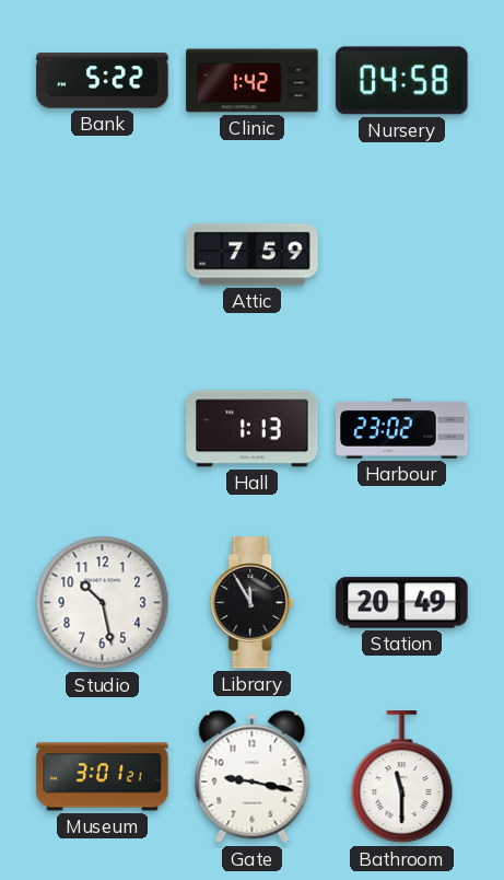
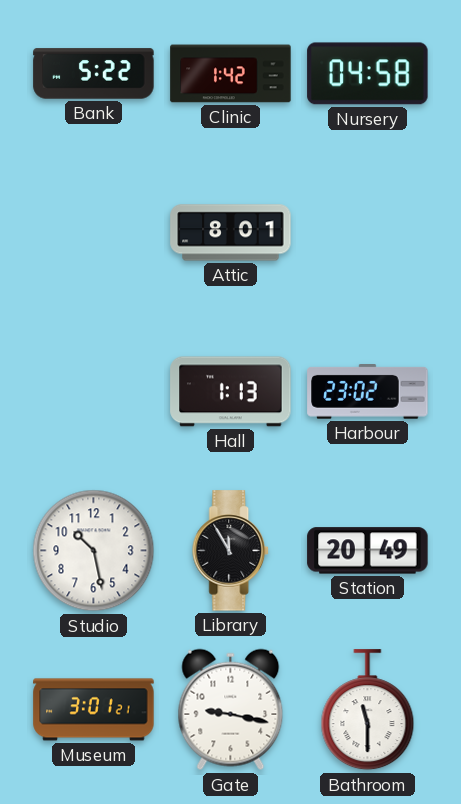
Attic: 7:59 -> 8:01
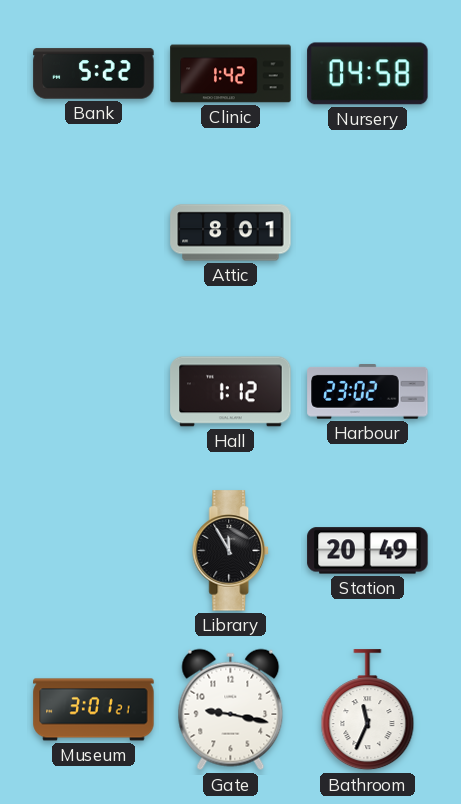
Hall: 1:13 -> 1:12
Studio: 10:28 -> none
Bathroom: 11:30 -> 11:34
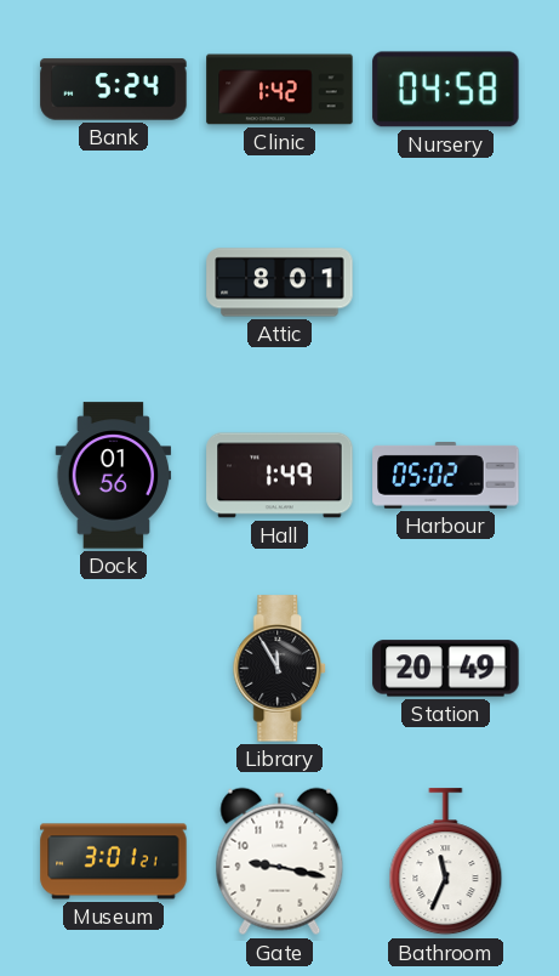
Bank: 5:22 -> 5:24
Dock: none -> 01:56
Hall: 1:12 -> 1:49
Harbour: 23:02 -> 05:02
